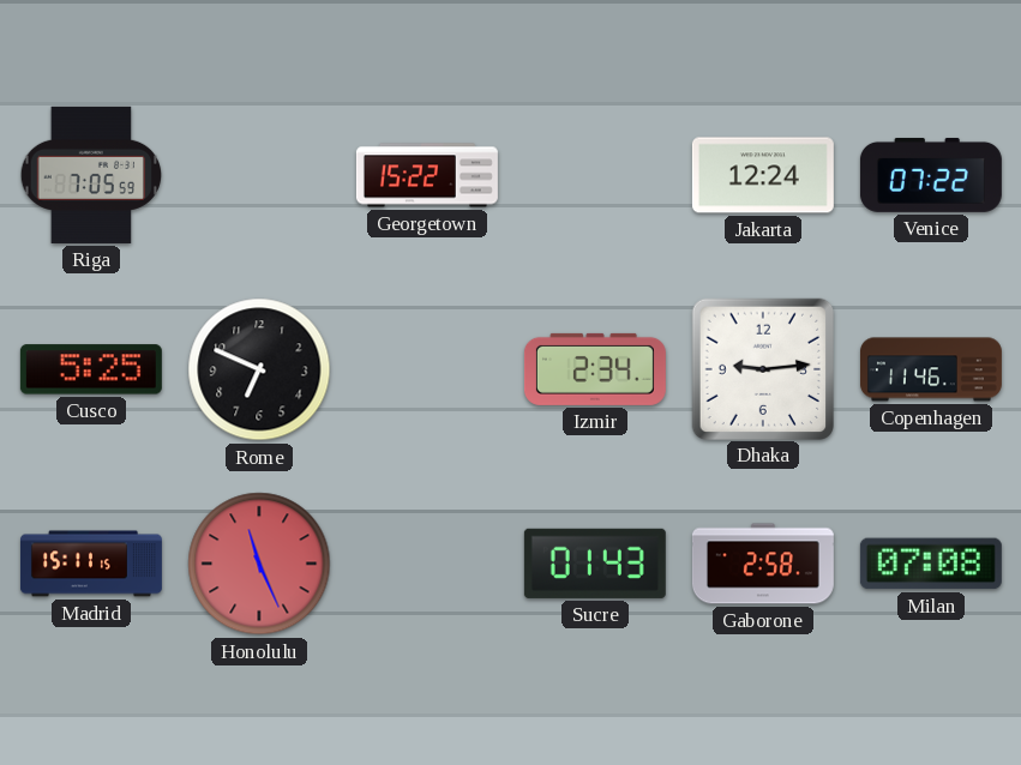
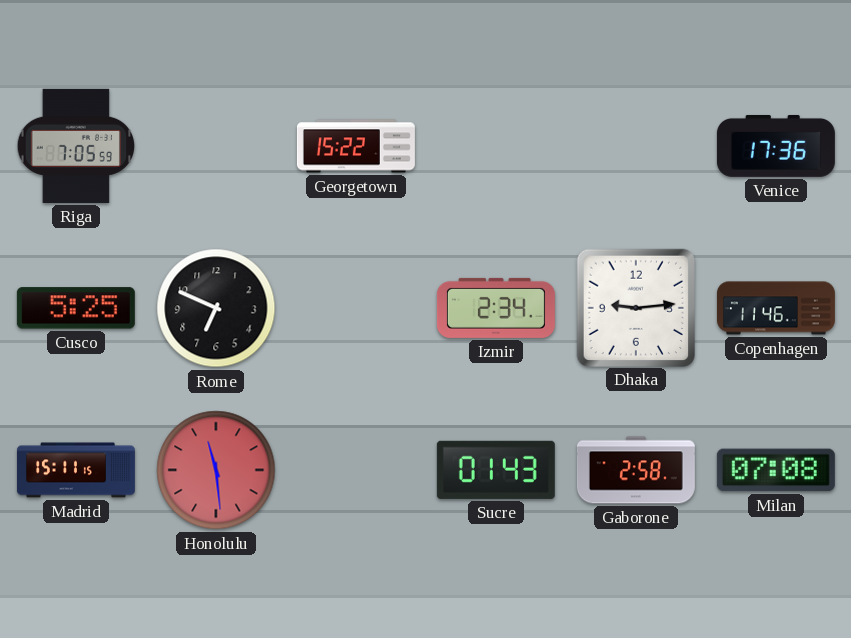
Jakarta: 12:24 -> none
Venice: 07:22 -> 17:36
Honolulu: 11:26 -> 11:29
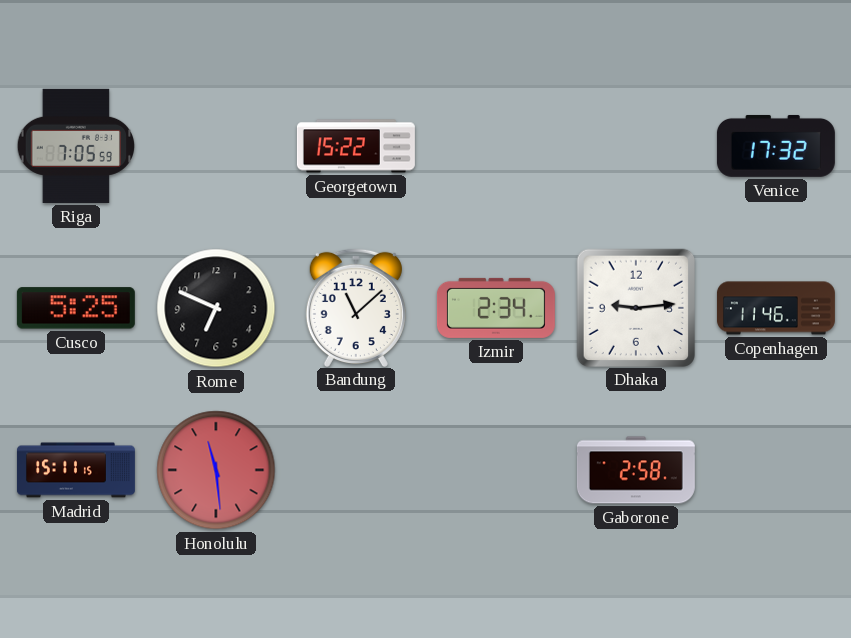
Venice: 17:36 -> 17:32
Bandung: none -> 11:08
Sucre: 01:43 -> none
Milan: 07:08 -> none
